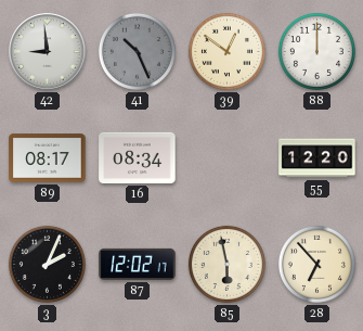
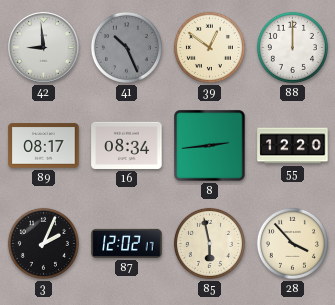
8: none -> 2:44
28: 6:53 -> 3:53
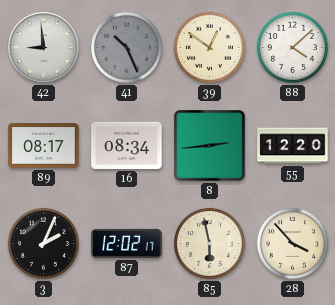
88: 12:00 -> 4:08
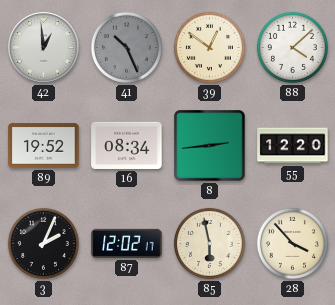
42: 8:59 -> 12:59
89: 08:17 -> 19:52
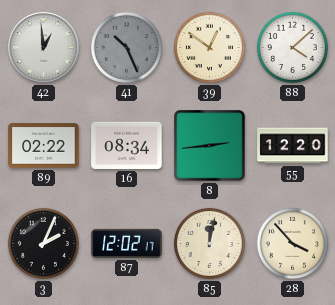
89: 19:52 -> 02:22
85: 5:58 -> 12:02
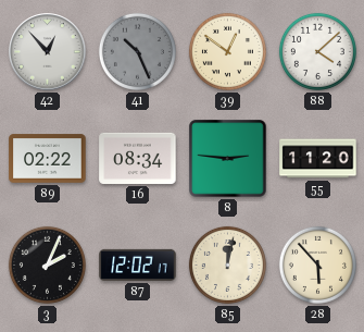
42: 12:59 -> 12:53
8: 2:44 -> 2:46
55: 12:20 -> 11:20
28: 3:53 -> 5:53
